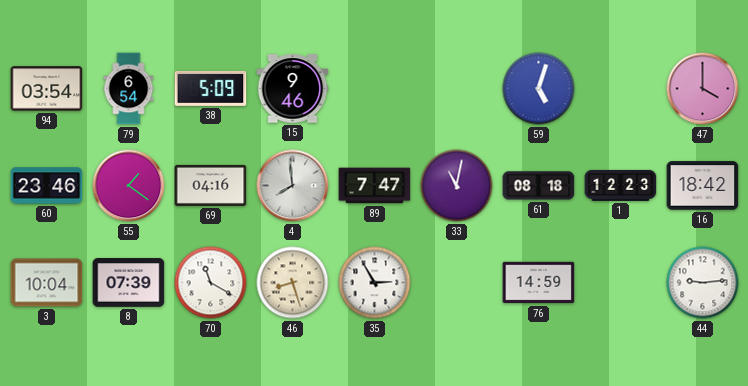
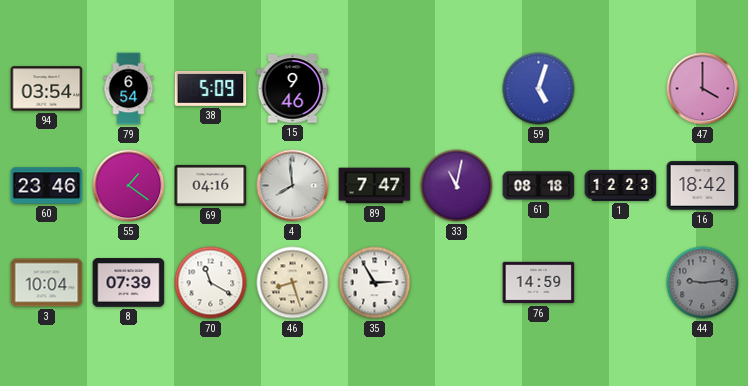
44 dial: white -> grey
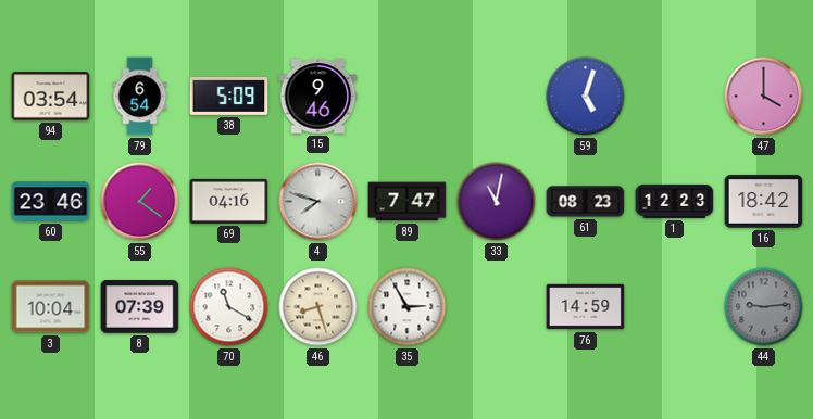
4: 7:59 -> 7:48
61: 08:18 -> 08:23
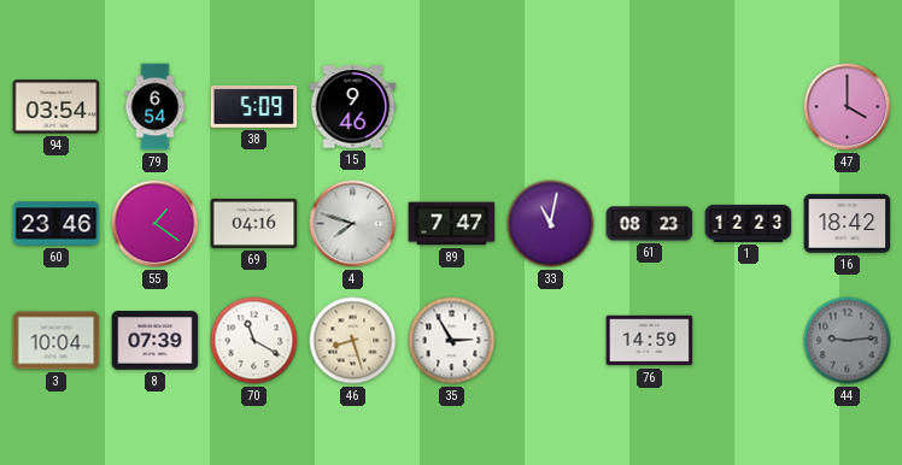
59: 5:03 -> none
